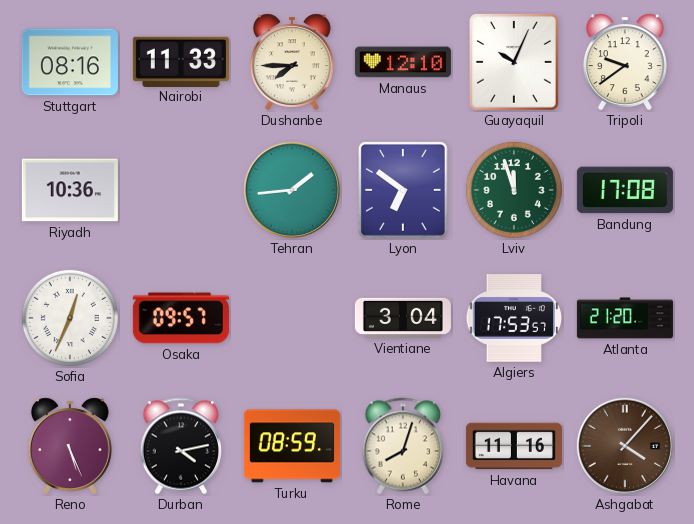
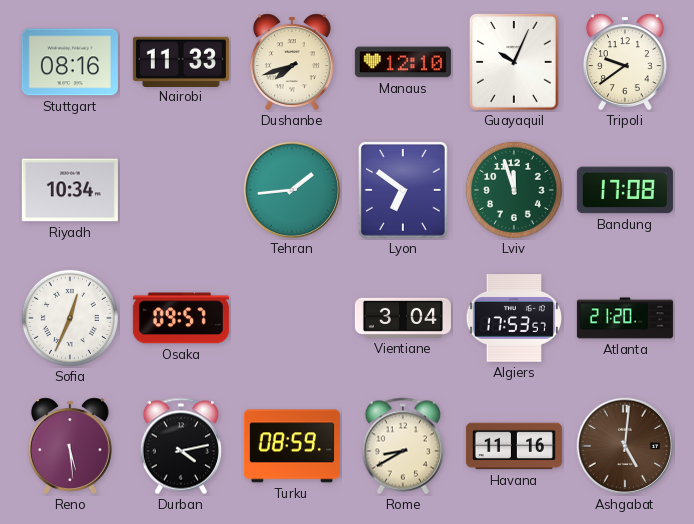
Dushanbe: 7:45 -> 7:42
Riyadh: 10:36 -> 10:34
Reno: 5:26 -> 5:29
Rome: 8:03 -> 8:40
Ashgabat: 4:07 -> 5:01
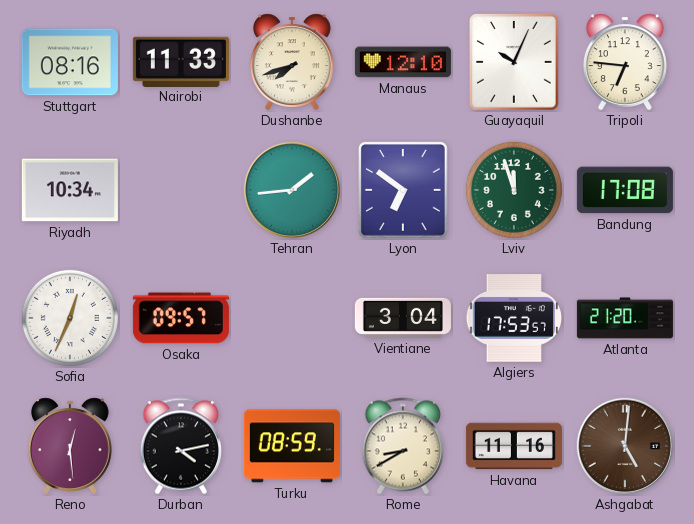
Tripoli: 9:39 -> 6:46
Reno: 5:29 -> 12:29
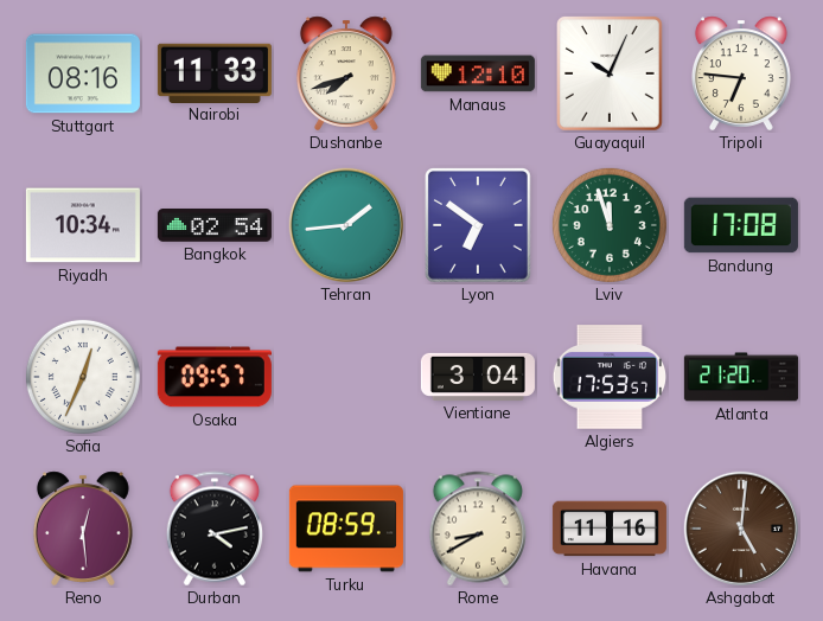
Bangkok: none -> 02:54
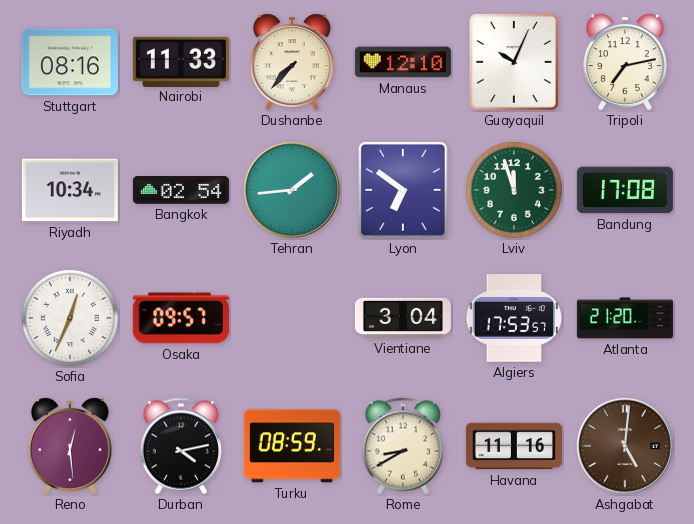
Dushanbe: 7:42 -> 7:37
Tripoli: 6:46 -> 7:13
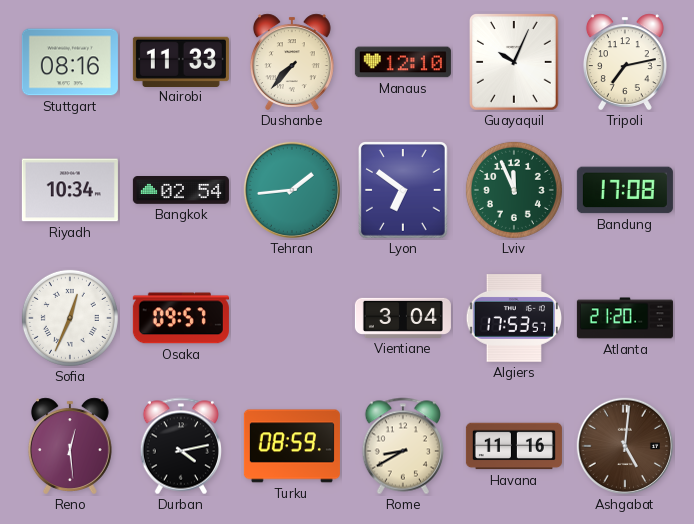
Lviv: 11:57 -> 11:56
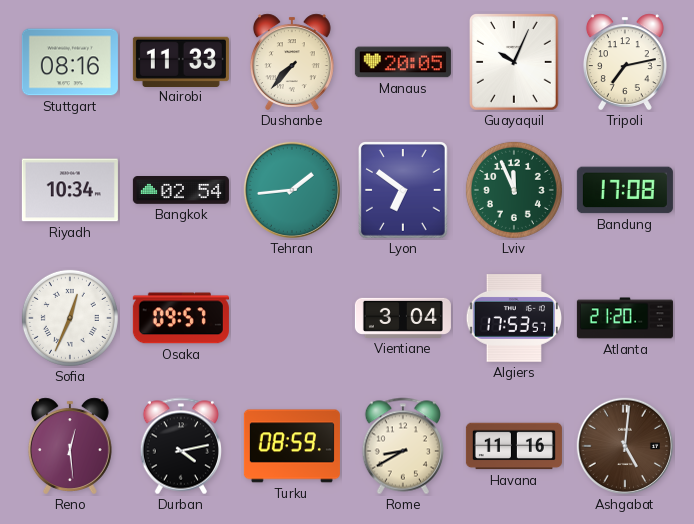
Manaus: 12:10 -> 20:05
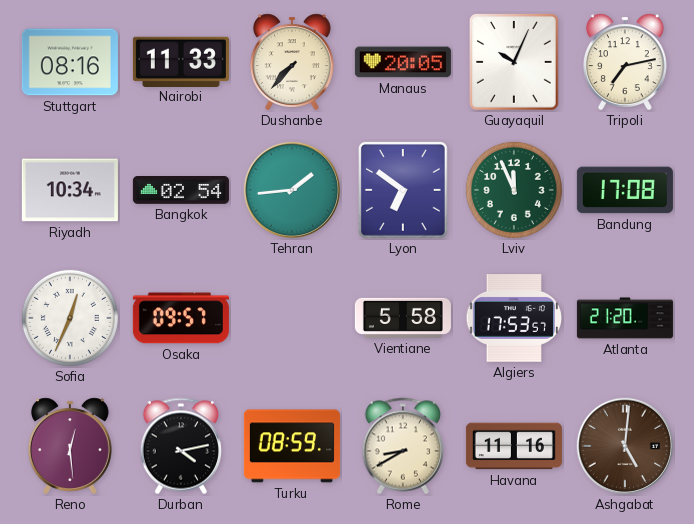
Vientiane: 3:04 -> 5:58
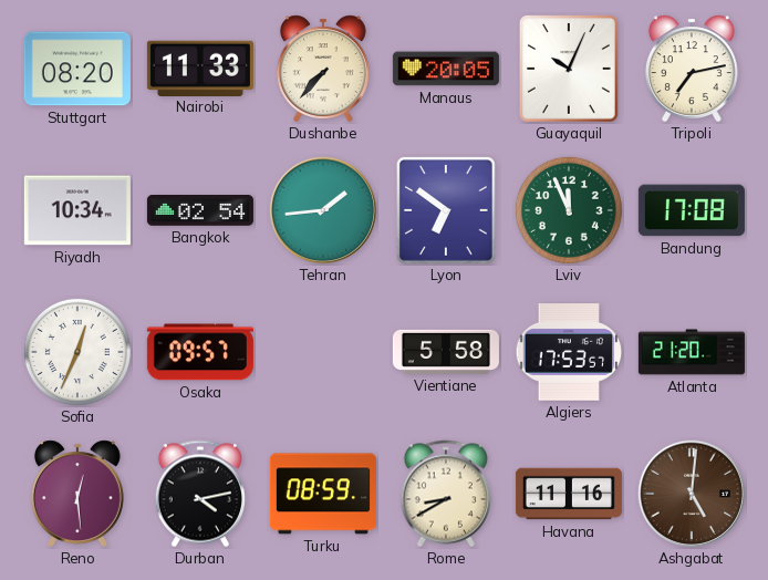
Stuttgart: 08:16 -> 08:20
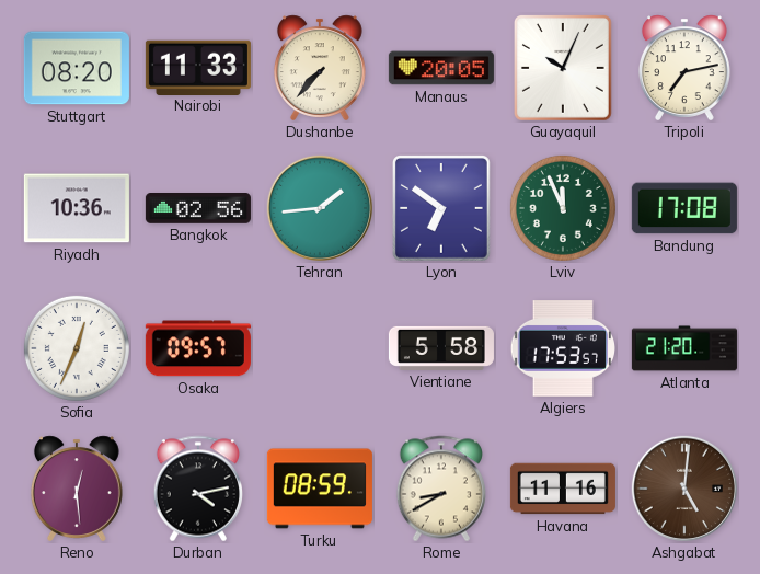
Riyadh: 10:34 -> 10:36
Bangkok: 02:54 -> 02:56
